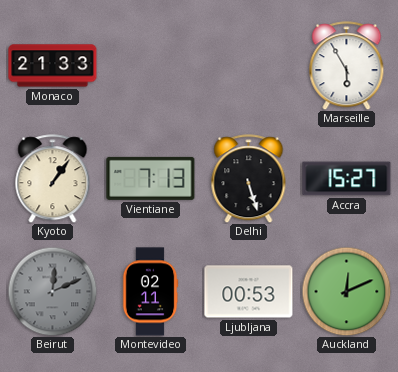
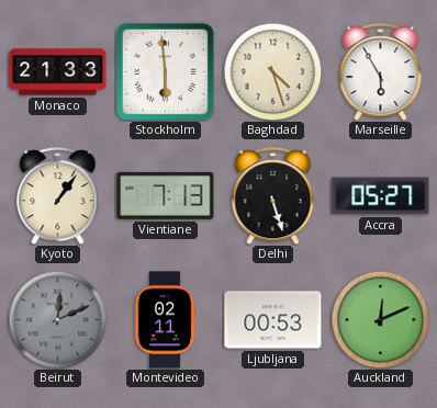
Stockholm: none -> 5:59
Baghdad: none -> 4:27
Accra: 15:27 -> 05:27
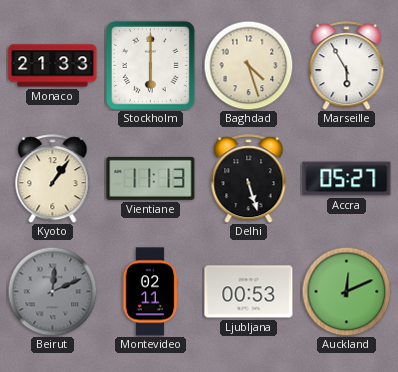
Stockholm: 5:59 -> 6:00
Vientiane: 7:13 -> 11:13
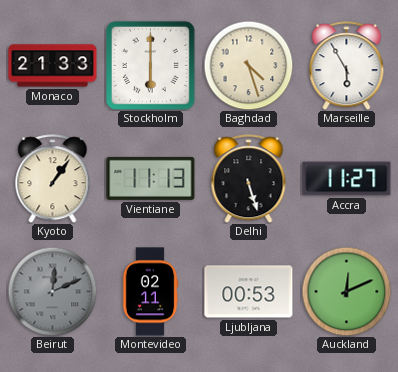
Accra: 05:27 -> 11:27
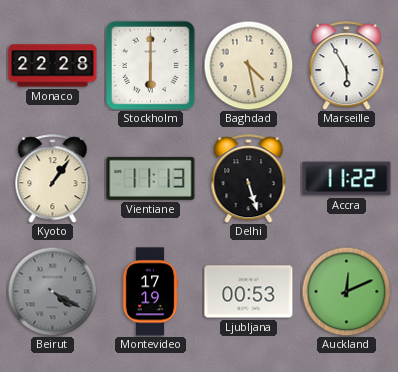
Monaco: 21:33 -> 22:28
Baghdad: 4:27 -> 4:28
Accra: 11:27 -> 11:22
Beirut: 12:11 -> 4:20
Montevideo: 02:11 -> 17:19
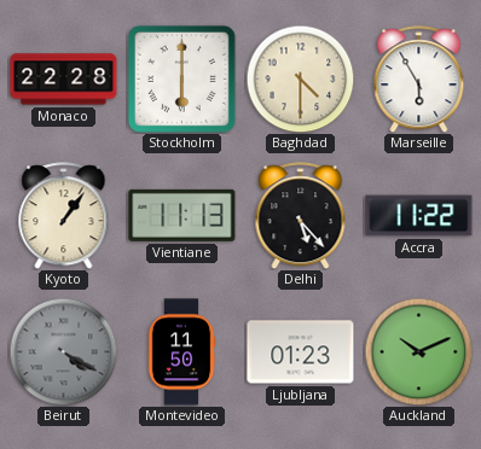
Baghdad: 4:28 -> 4:30
Delhi: 5:27 -> 5:23
Montevideo: 17:19 -> 11:50
Ljubljana: 00:53 -> 01:23
Auckland: 12:11 -> 10:11
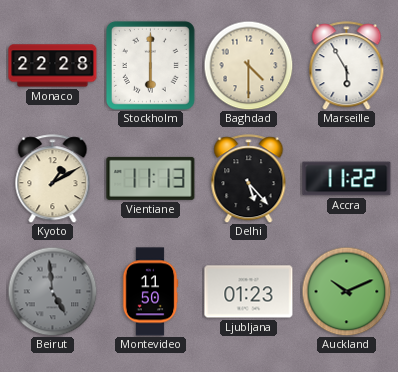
Kyoto: 1:06 -> 1:10
Beirut: 4:20 -> 4:59
